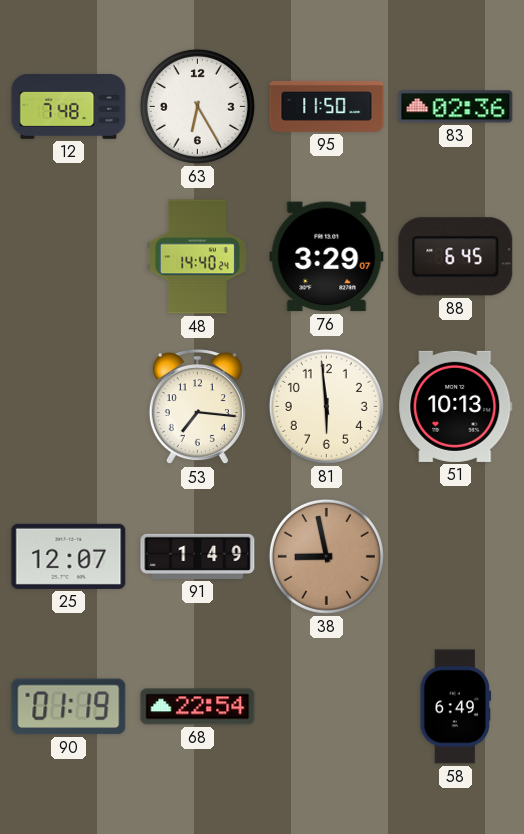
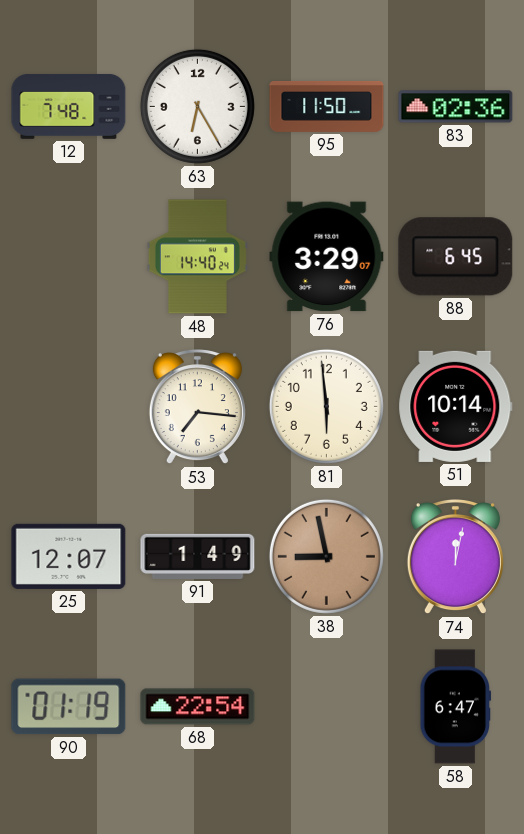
51: 10:13 -> 10:14
74: none -> 12:02
58: 6:49 -> 6:47
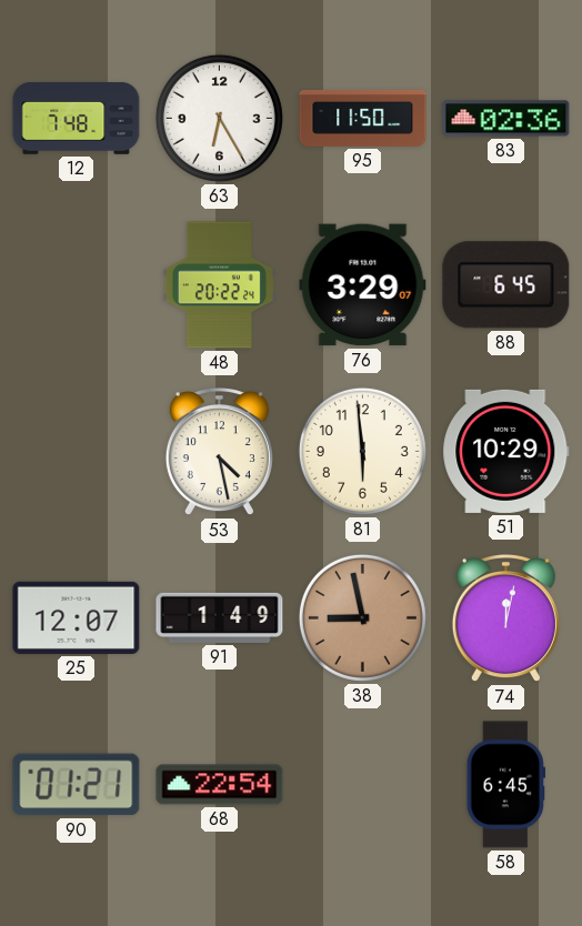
48: 14:40 -> 20:22
53: 7:16 -> 4:28
51: 10:14 -> 10:29
90: 01:19 -> 01:21
58: 6:47 -> 6:45
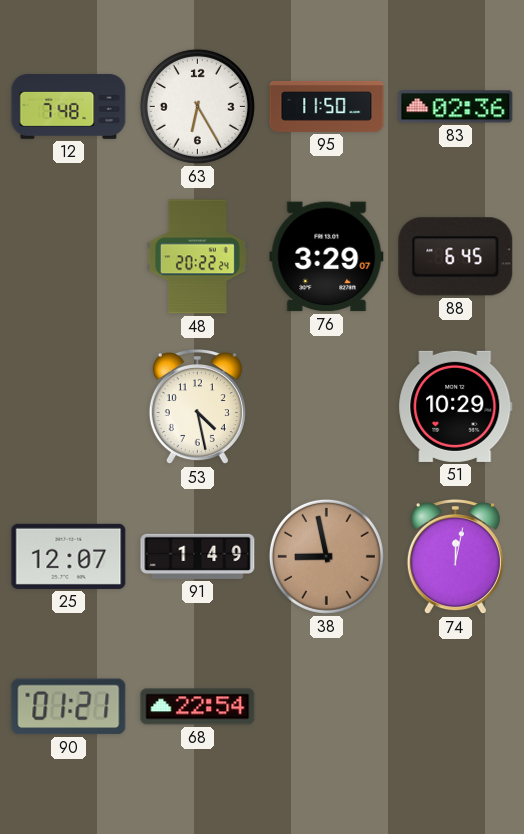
81: 5:59 -> none
58: 6:45 -> none
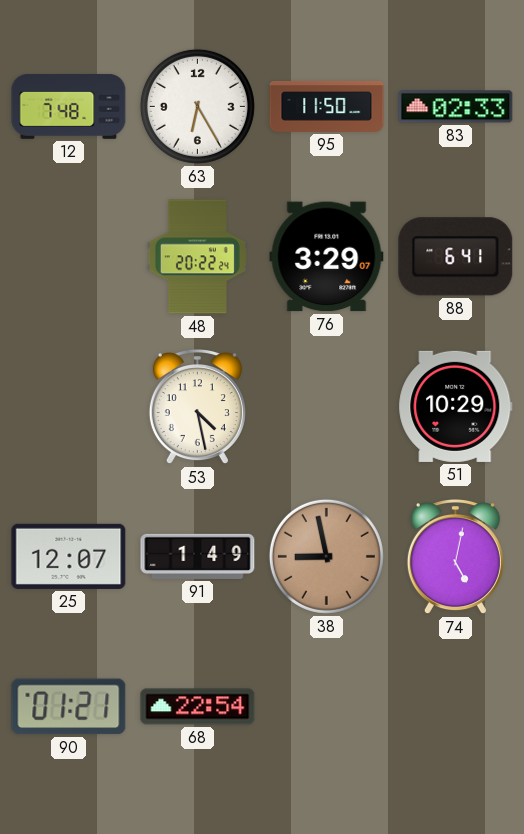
83: 02:36 -> 02:33
88: 6:45 -> 6:41
74: 12:02 -> 5:02
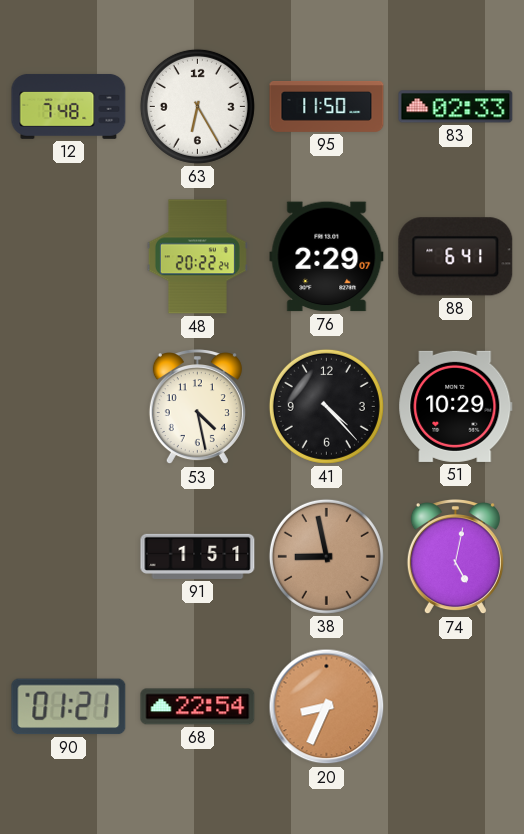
76: 3:29 -> 2:29
41: none -> 4:23
25: 12:07 -> none
91: 1:49 -> 1:51
20: none -> 8:34
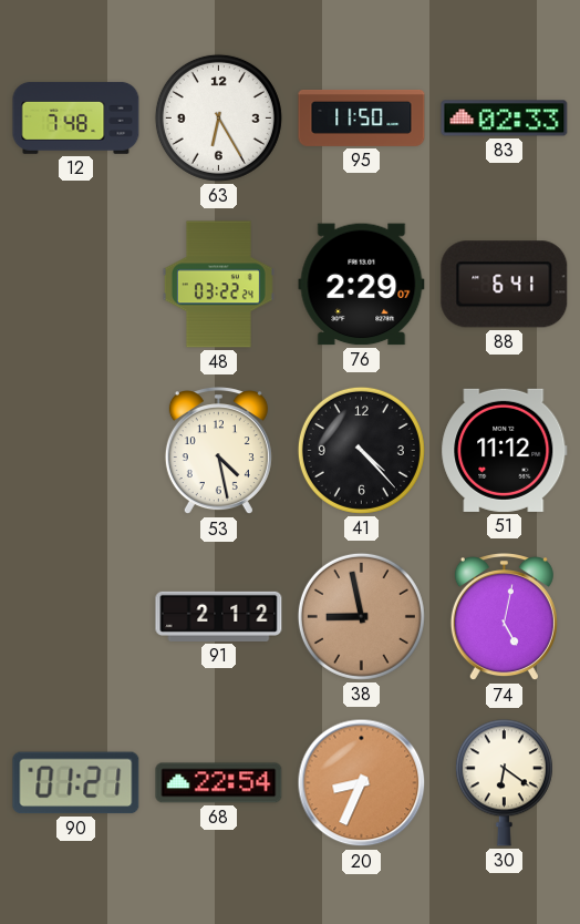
48: 20:22 -> 03:22
51: 10:29 -> 11:12
91: 1:51 -> 2:12
30: none -> 6:21
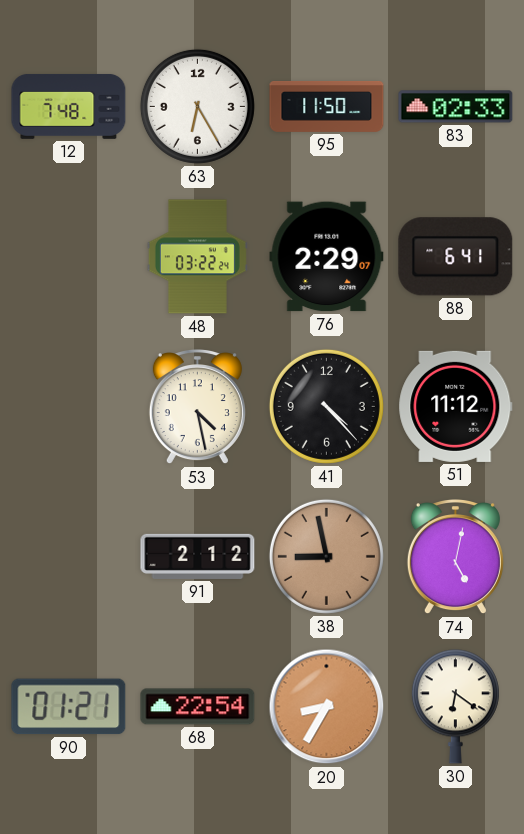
20: 8:34 -> 8:35
